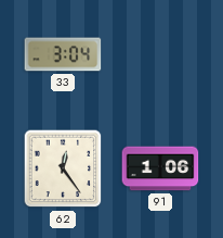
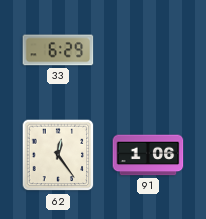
33: 3:04 -> 6:29
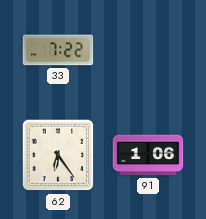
33: 6:29 -> 7:22
62: 12:24 -> 6:24
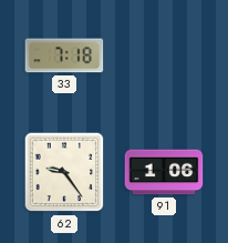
33: 7:22 -> 7:18
62: 6:24 -> 9:24
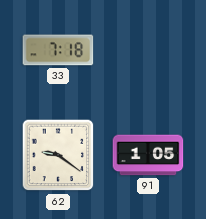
62: 9:24 -> 9:21
91: 1:06 -> 1:05
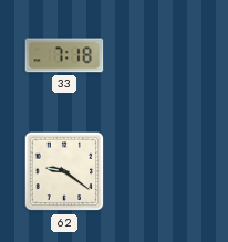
91: 1:05 -> none
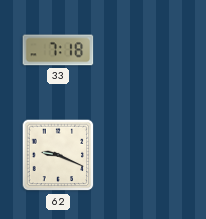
62: 9:21 -> 9:19
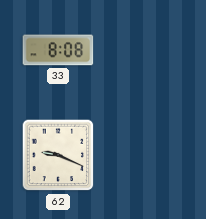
33: 7:18 -> 8:08
